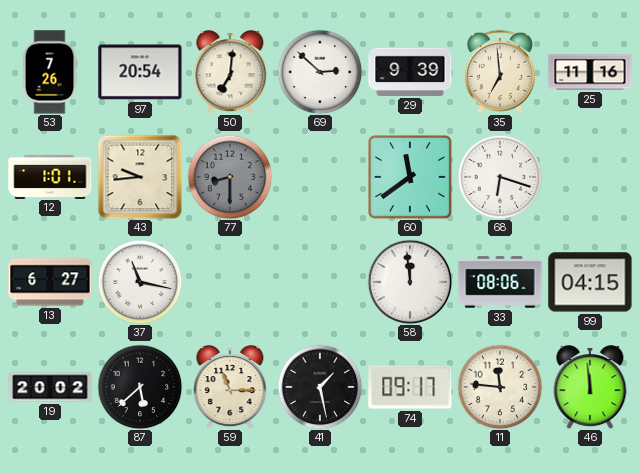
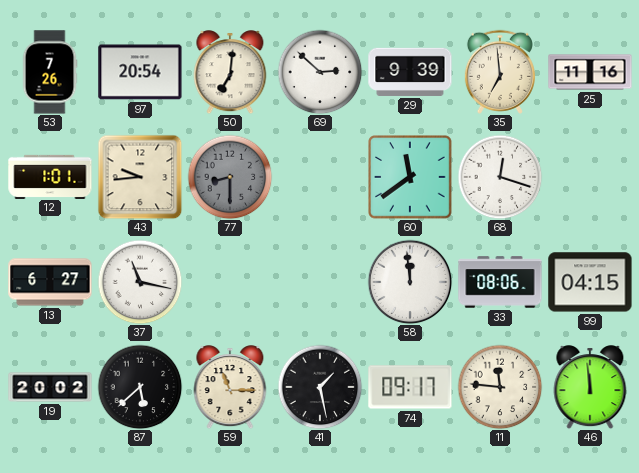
68: 6:18 -> 12:18
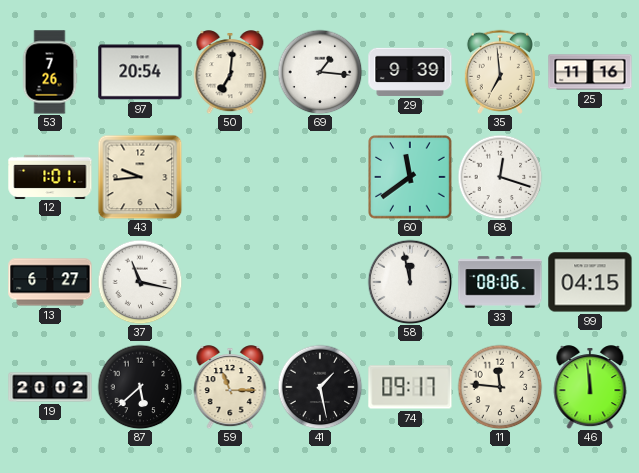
69: 2:52 -> 1:16
77: 8:30 -> none
58: 11:59 -> 11:58
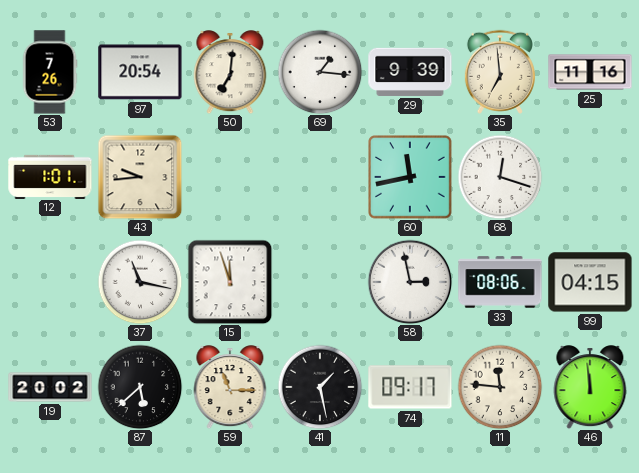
60: 11:39 -> 11:43
13: 6:27 -> none
15: none -> 11:57
58: 11:58 -> 2:58
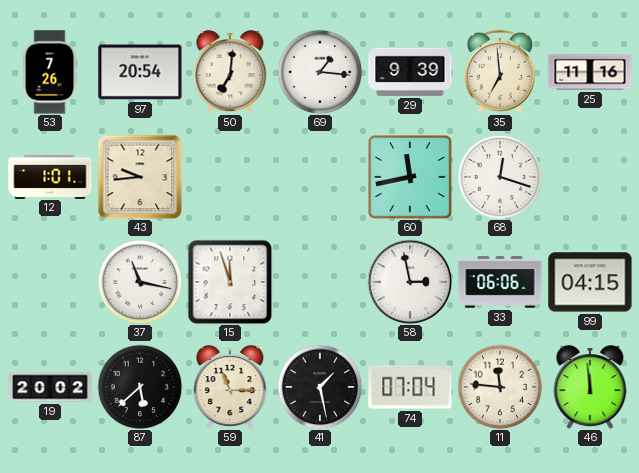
33: 08:06 -> 06:06
74: 09:17 -> 07:04
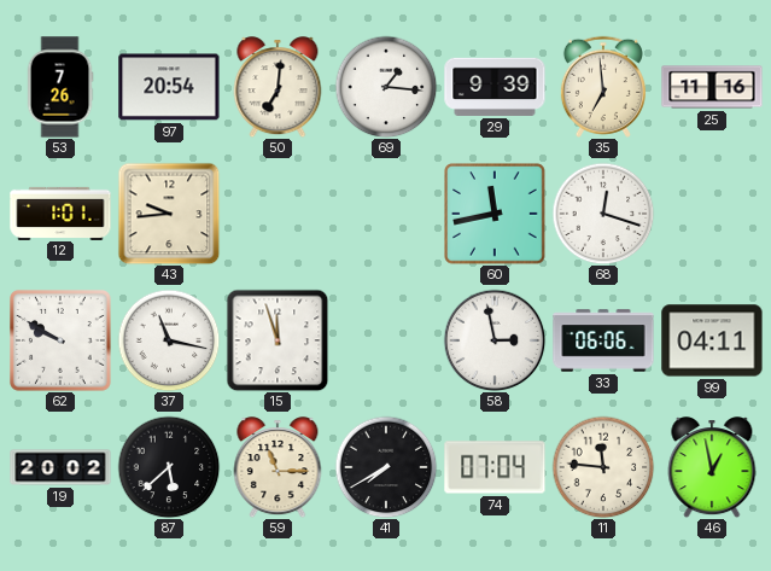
62: none -> 9:50
99: 04:15 -> 04:11
41: 1:28 -> 7:40
46: 11:59 -> 12:58
